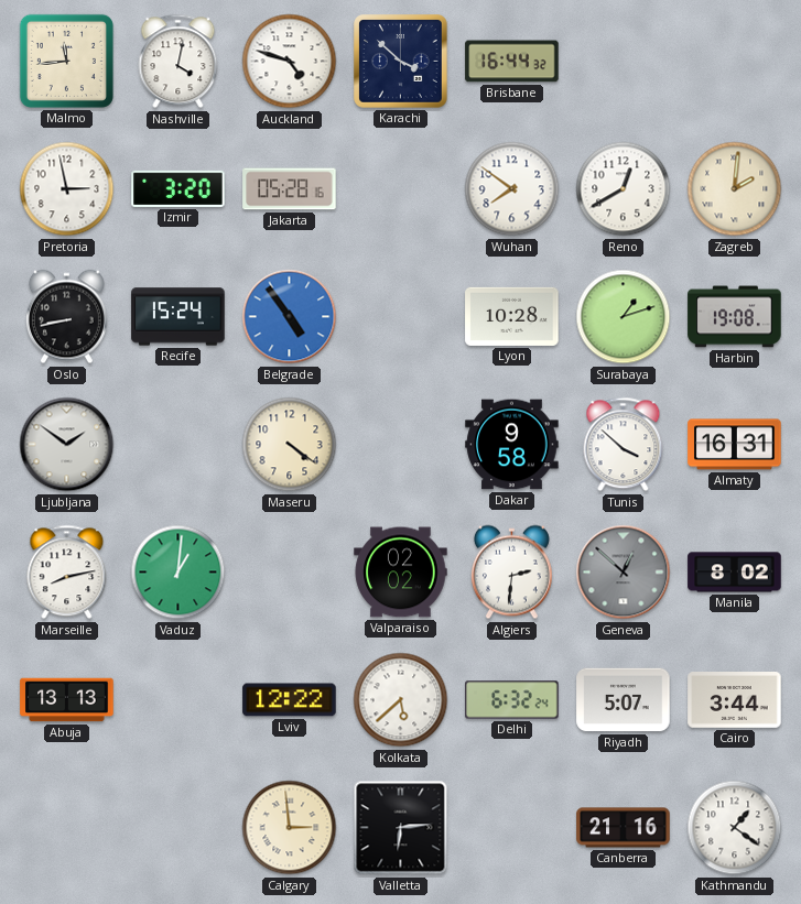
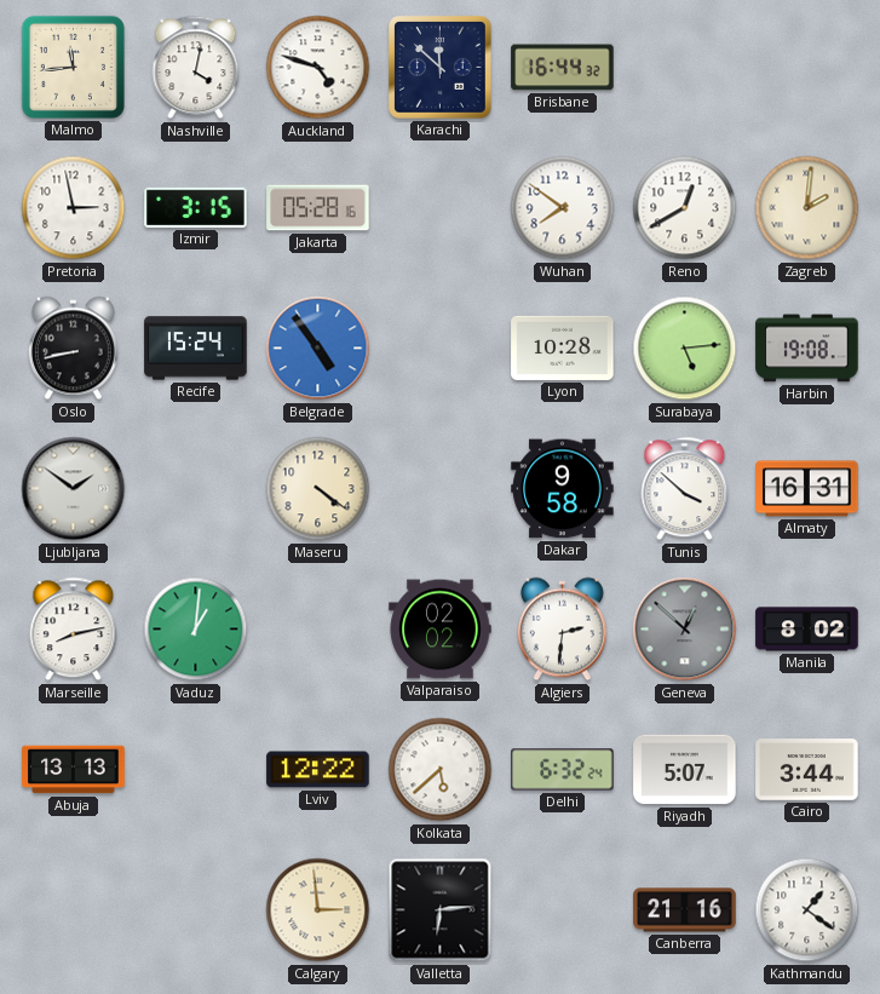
Karachi: 3:52 -> 11:52
Izmir: 3:20 -> 3:15
Surabaya: 1:12 -> 5:14
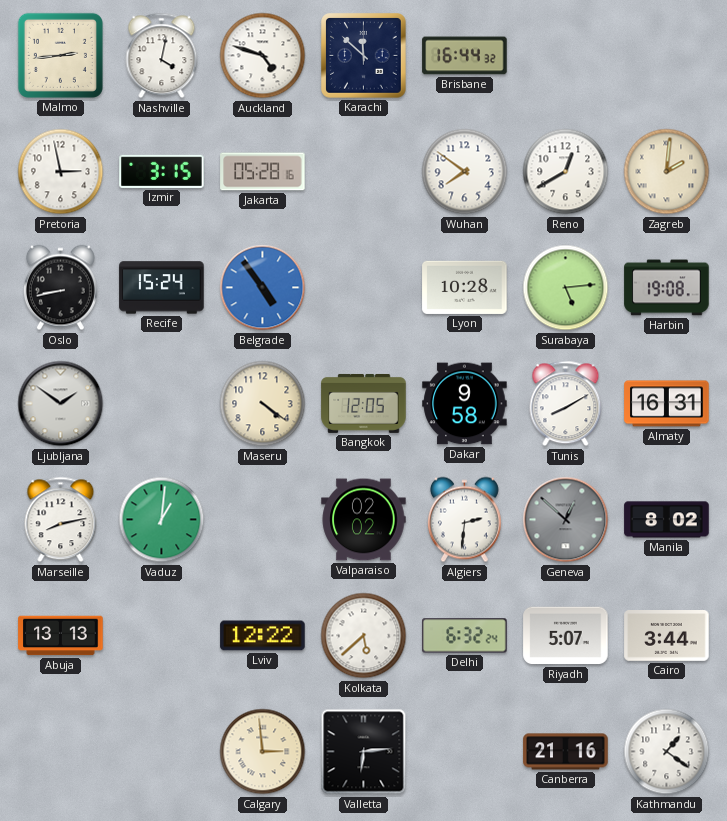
Malmo: 11:44 -> 2:44
Bangkok: none -> 12:05
Tunis: 3:52 -> 8:10
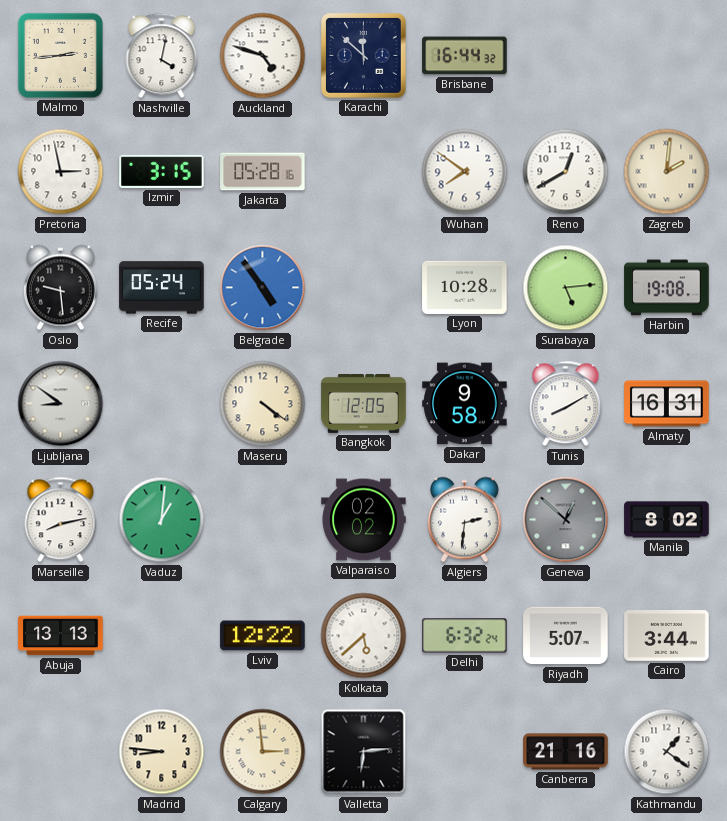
Oslo: 8:43 -> 9:29
Recife: 15:24 -> 05:24
Ljubljana: 1:51 -> 8:51
Madrid: none -> 8:46
